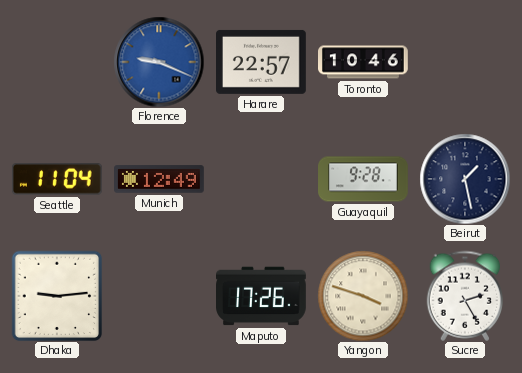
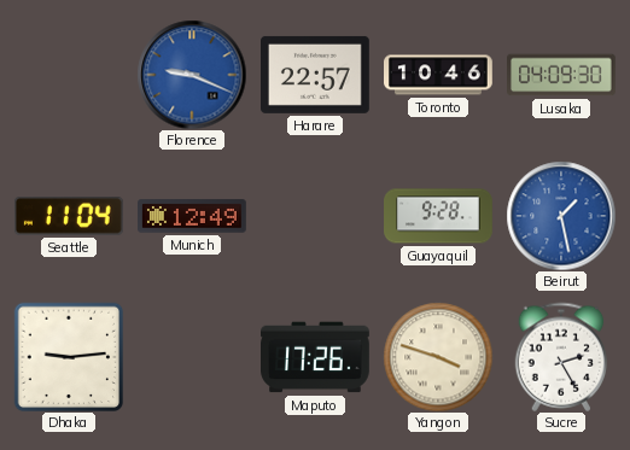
Lusaka: none -> 04:09
Beirut dial: navy -> blue
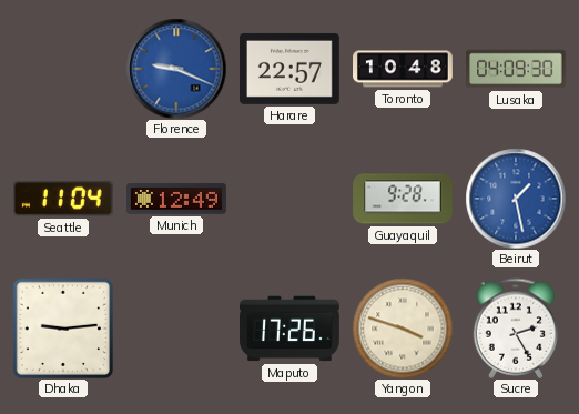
Toronto: 10:46 -> 10:48
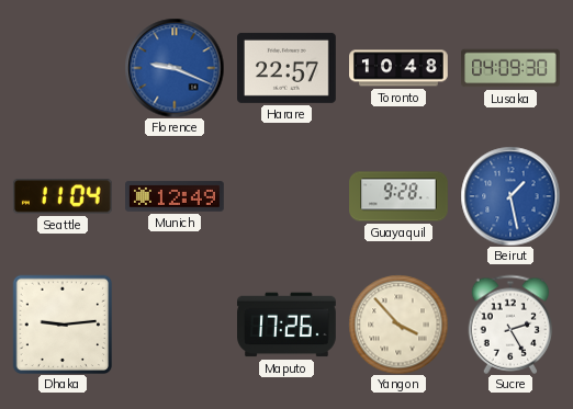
Yangon: 3:48 -> 3:53
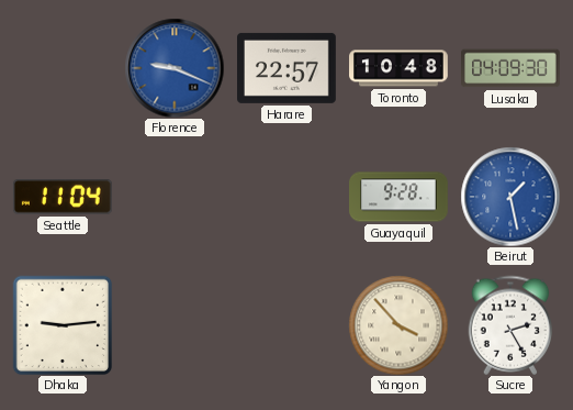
Munich: 12:49 -> none
Maputo: 17:26 -> none
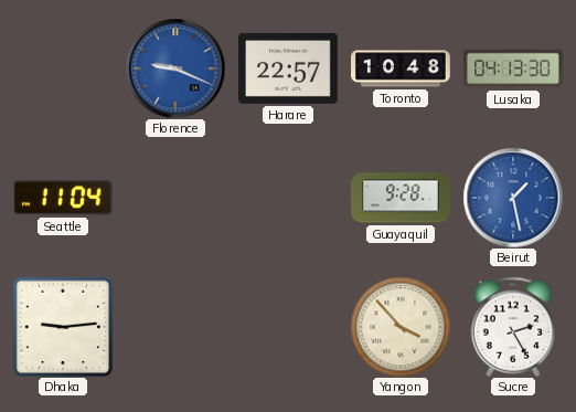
Lusaka: 04:09 -> 04:13
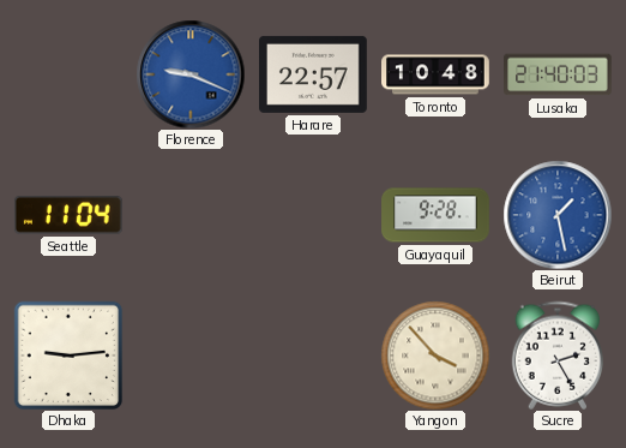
Lusaka: 04:13 -> 21:40
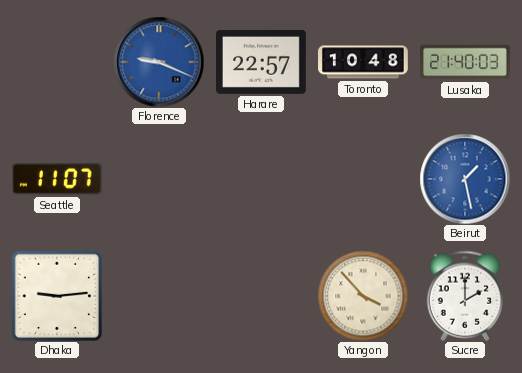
Seattle: 11:04 -> 11:07
Guayaquil: 9:28 -> none
Sucre: 2:25 -> 2:00
